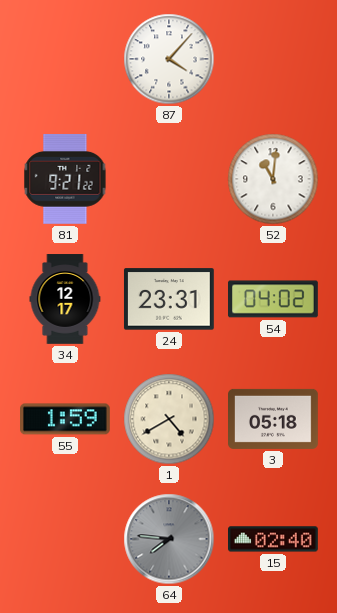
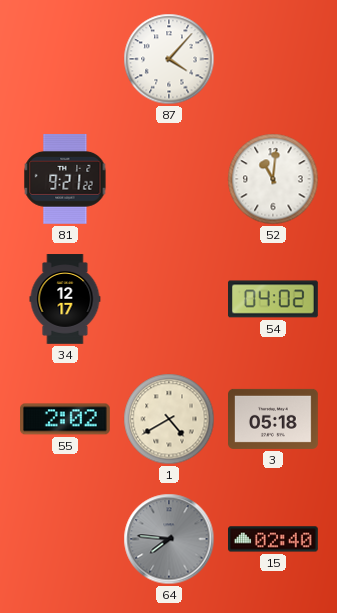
24: 23:31 -> none
55: 1:59 -> 2:02
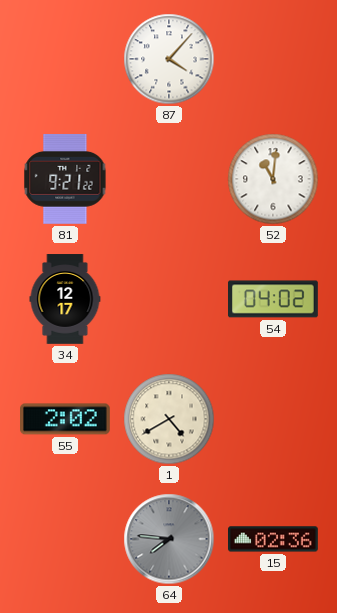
3: 05:18 -> none
15: 02:40 -> 02:36
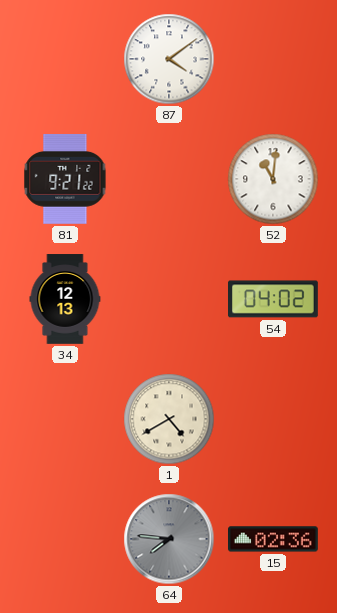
87: 4:07 -> 4:09
34: 12:17 -> 12:13
55: 2:02 -> none
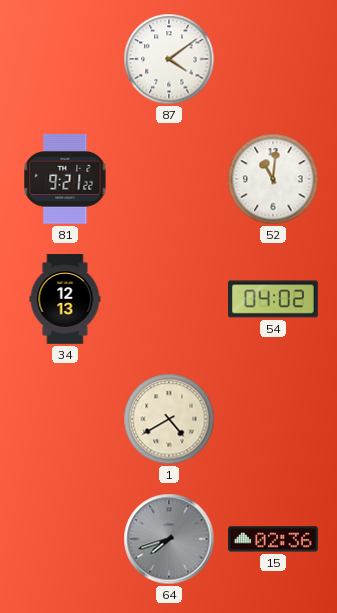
64: 7:46 -> 7:42
